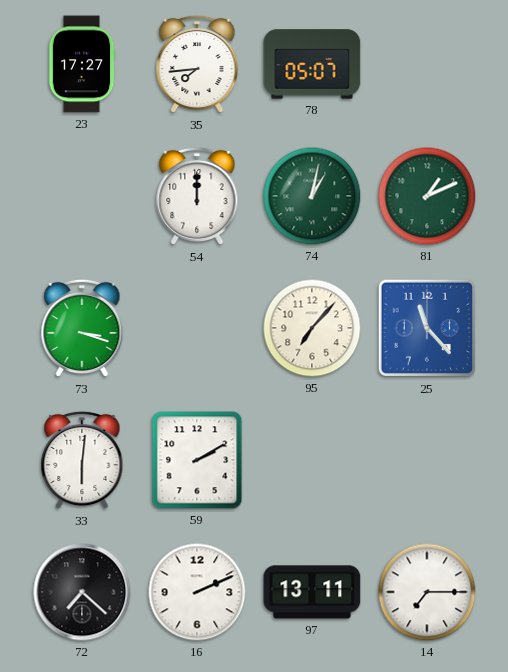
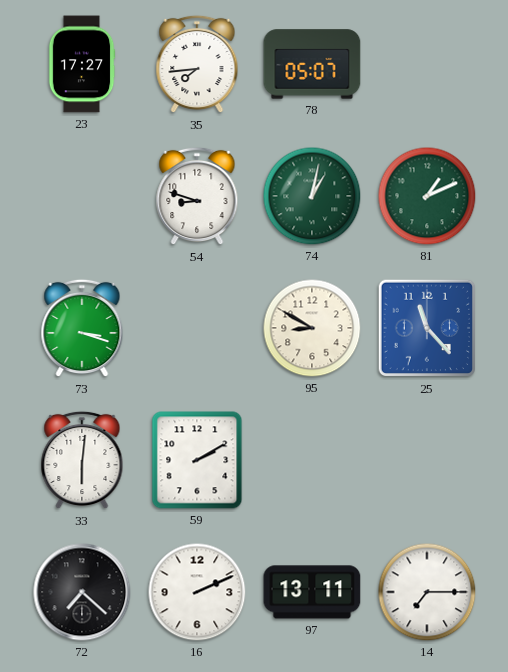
54: 12:00 -> 8:48
95: 7:07 -> 8:50
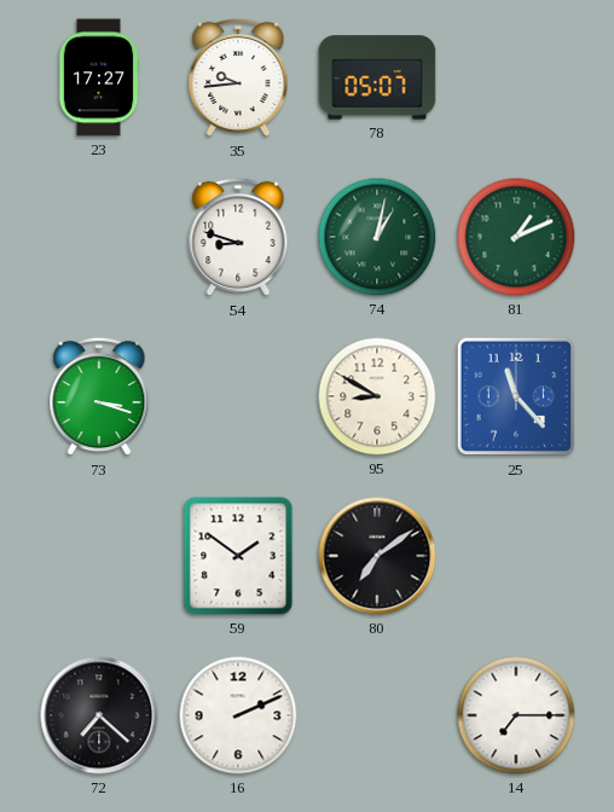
35: 7:44 -> 9:44
33: 6:01 -> none
59: 2:10 -> 1:51
80: none -> 7:09
97: 13:11 -> none
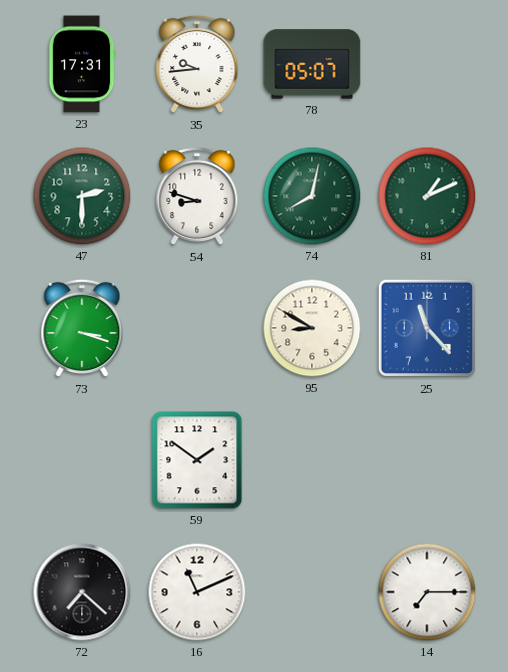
23: 17:27 -> 17:31
47: none -> 2:30
74: 1:02 -> 8:02
80: 7:09 -> none
16: 2:11 -> 11:11
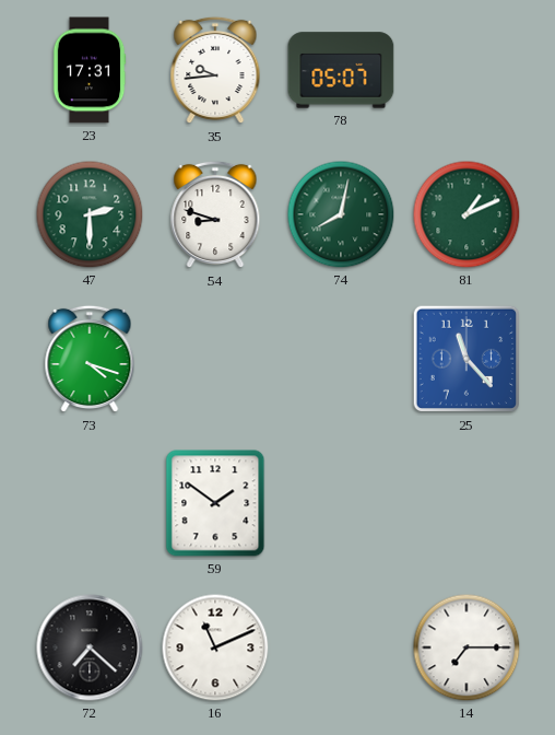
73: 3:18 -> 4:18
95: 8:50 -> none
